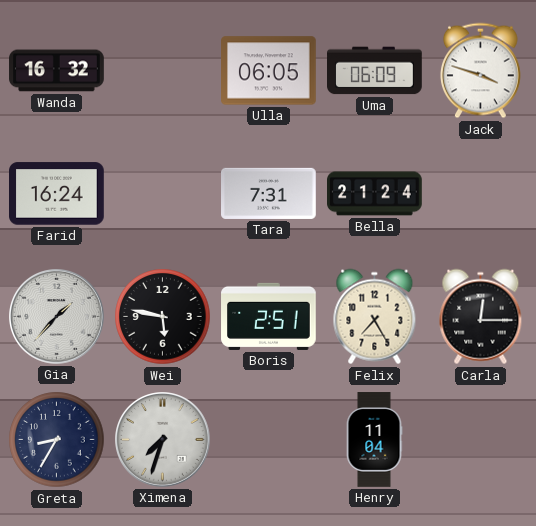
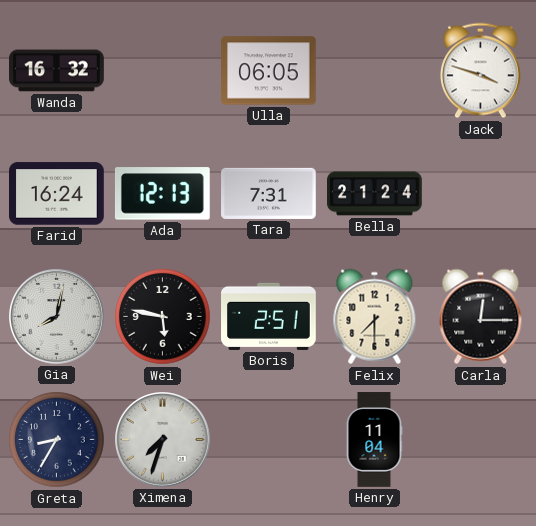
Uma: 06:09 -> none
Ada: none -> 12:13
Gia: 1:37 -> 8:02
Felix: 7:25 -> 7:30
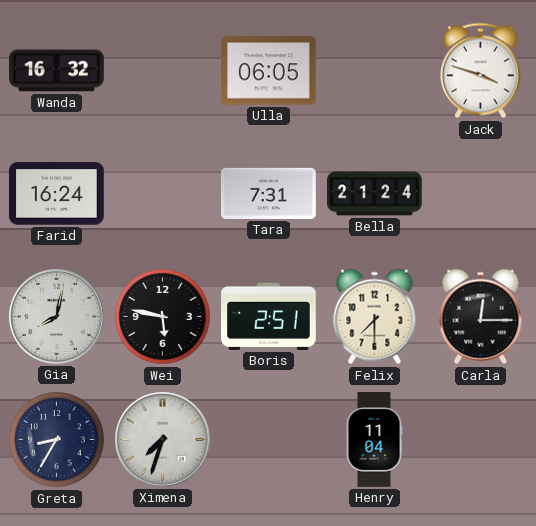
Ada: 12:13 -> none
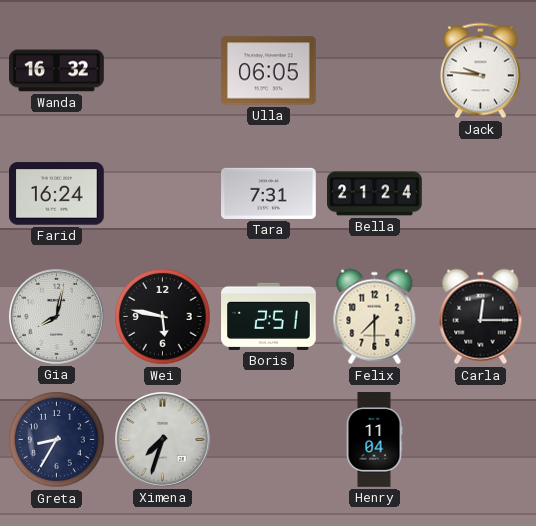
Jack: 3:48 -> 9:46
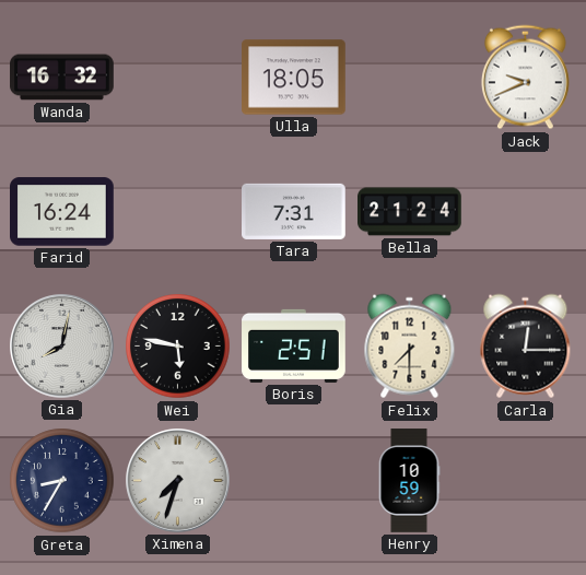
Ulla: 06:05 -> 18:05
Jack: 9:46 -> 9:41
Henry: 11:04 -> 10:59
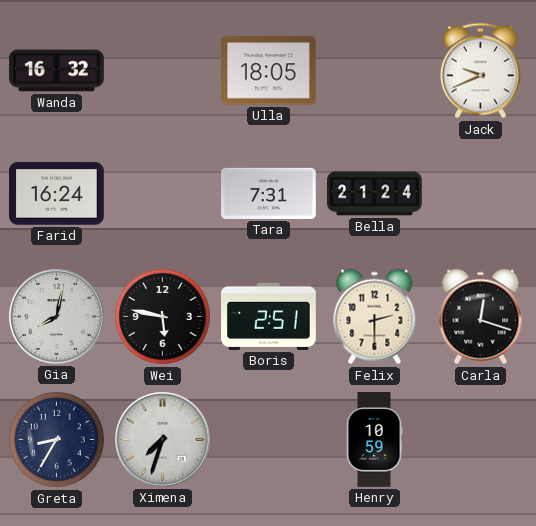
Felix: 7:30 -> 2:30
Carla: 12:15 -> 12:18
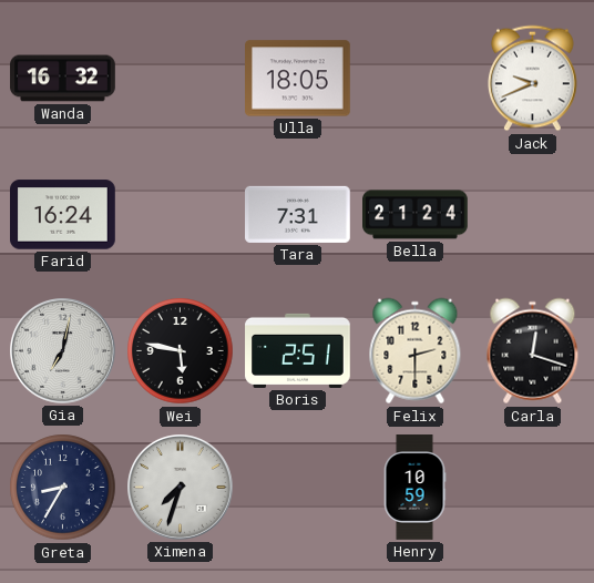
Gia: 8:02 -> 7:02
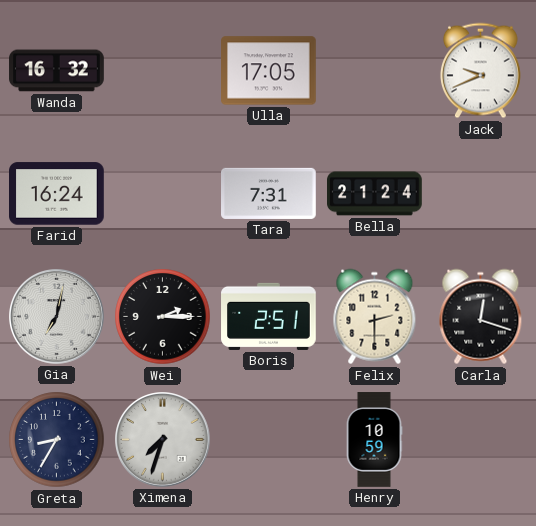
Ulla: 18:05 -> 17:05
Wei: 5:47 -> 2:15
